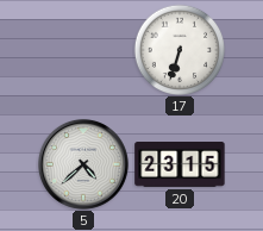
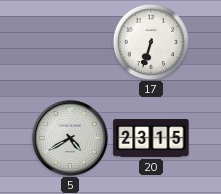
5: 4:38 -> 4:40
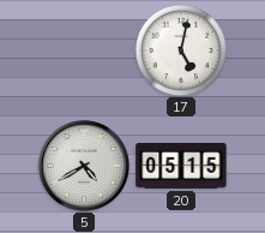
17: 6:33 -> 5:02
20: 23:15 -> 05:15
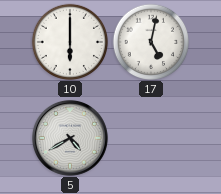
10: none -> 6:00
20: 05:15 -> none
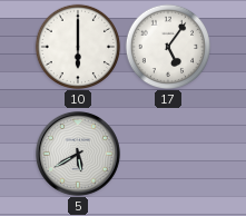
17: 5:02 -> 5:06
5: 4:40 -> 5:40
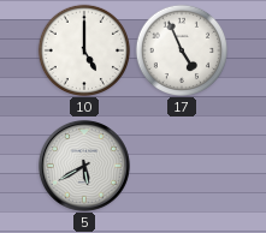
10: 6:00 -> 5:00
17: 5:06 -> 4:56
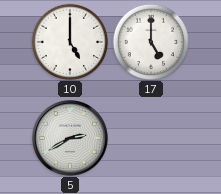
17: 4:56 -> 5:00
5: 5:40 -> 2:40
